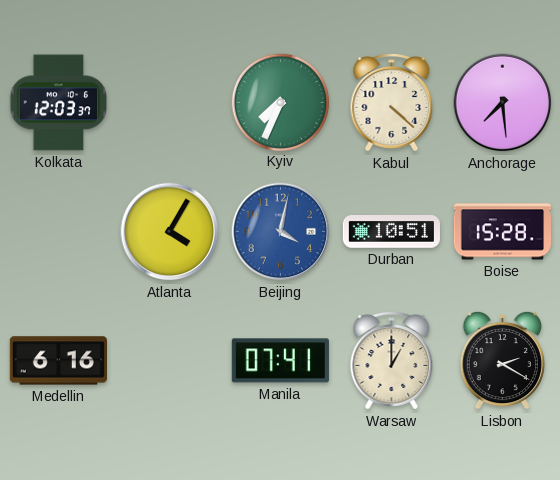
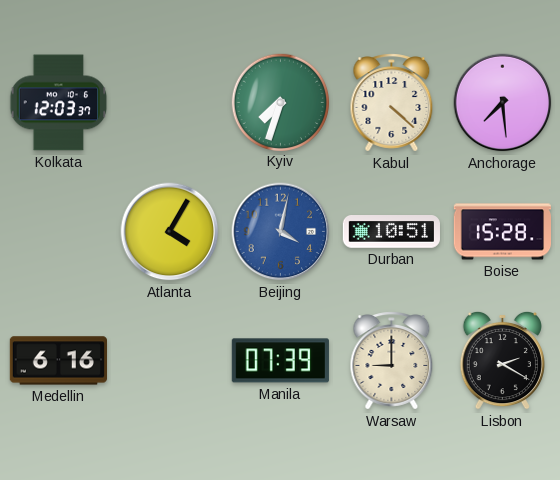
Kyiv: 7:34 -> 7:33
Manila: 07:41 -> 07:39
Warsaw: 1:00 -> 9:00
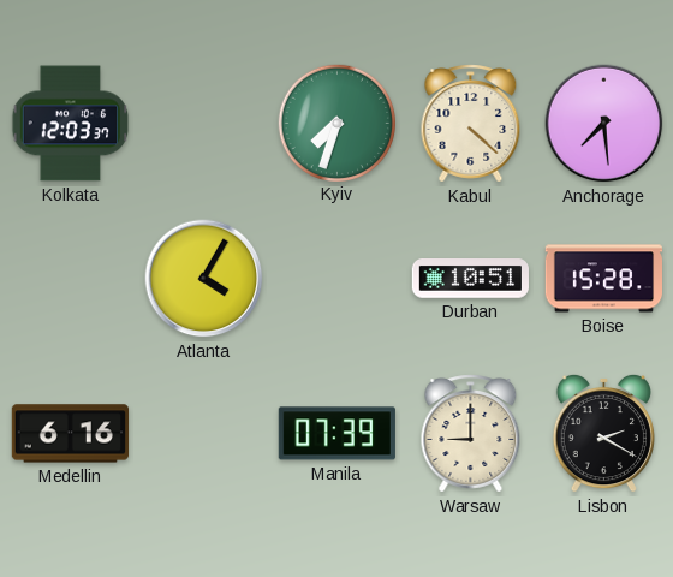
Beijing: 4:02 -> none
